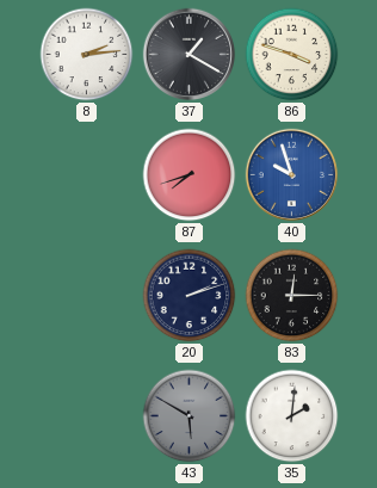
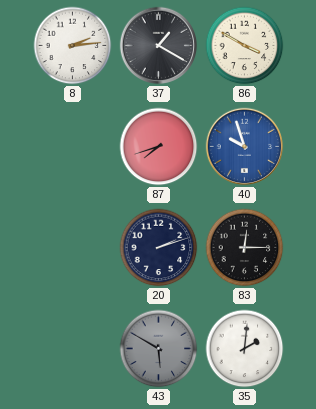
86: 3:48 -> 3:50
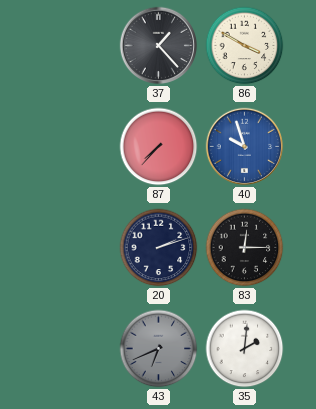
8: 2:14 -> none
37: 1:20 -> 1:23
87: 7:42 -> 7:37
43: 5:50 -> 6:41
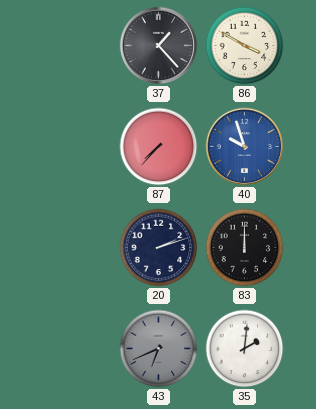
83: 12:15 -> 12:00
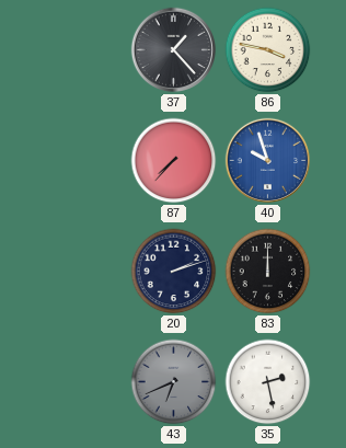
86: 3:50 -> 3:47
35: 2:01 -> 2:28
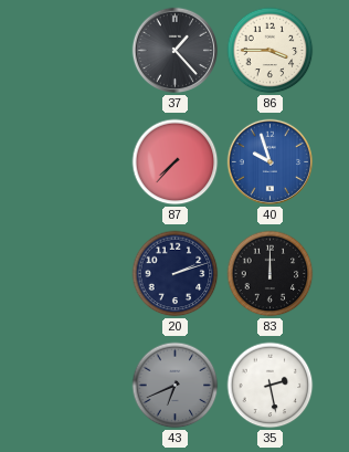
86: 3:47 -> 3:45
